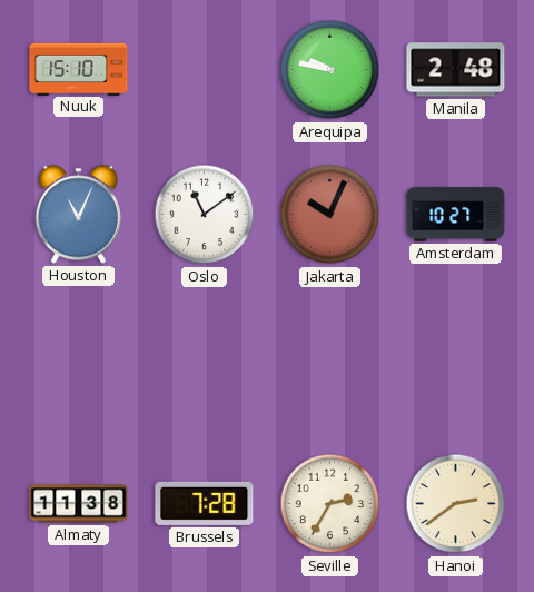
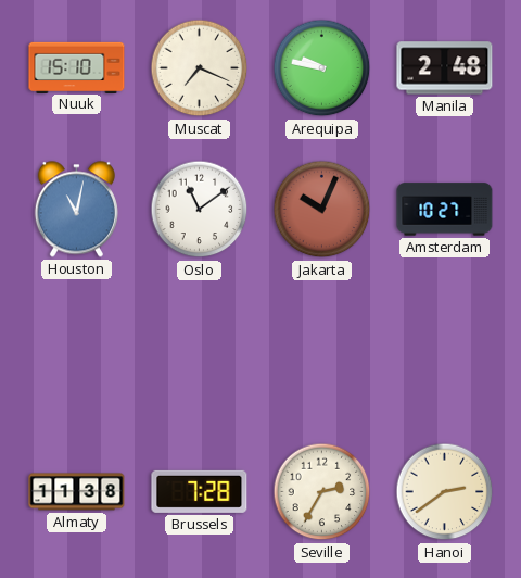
Muscat: none -> 7:19
Houston: 11:04 -> 11:02
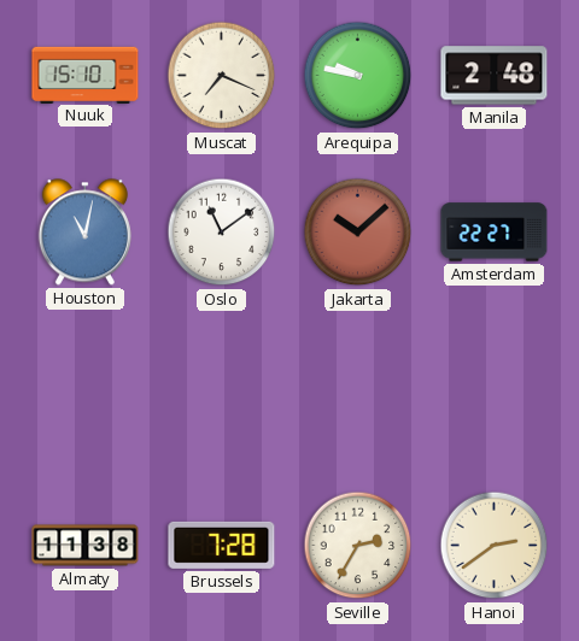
Jakarta: 10:04 -> 10:08
Amsterdam: 10:27 -> 22:27
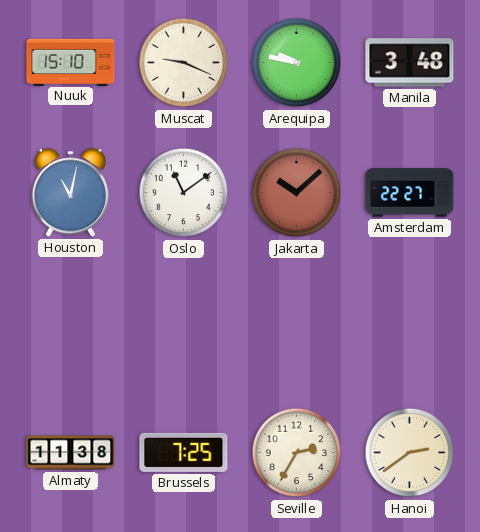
Muscat: 7:19 -> 9:19
Manila: 2:48 -> 3:48
Brussels: 7:28 -> 7:25
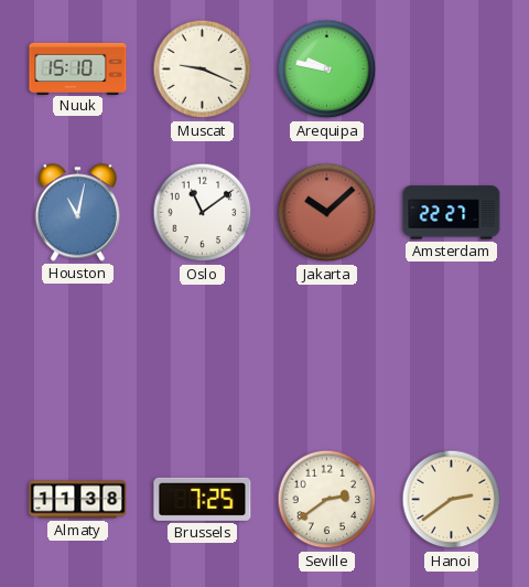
Manila: 3:48 -> none
Seville: 2:35 -> 2:39
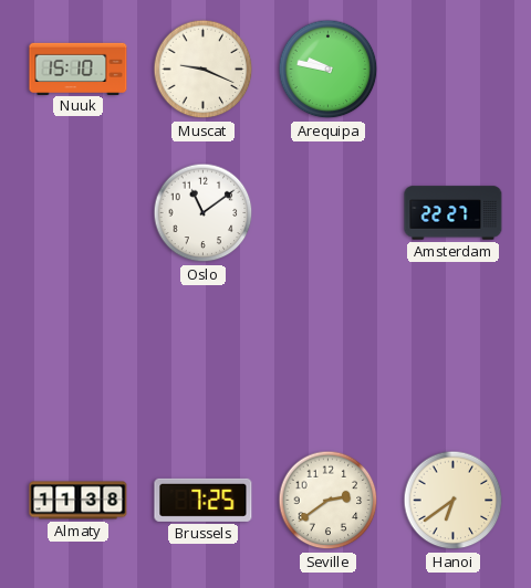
Houston: 11:02 -> none
Jakarta: 10:08 -> none
Hanoi: 2:39 -> 6:39
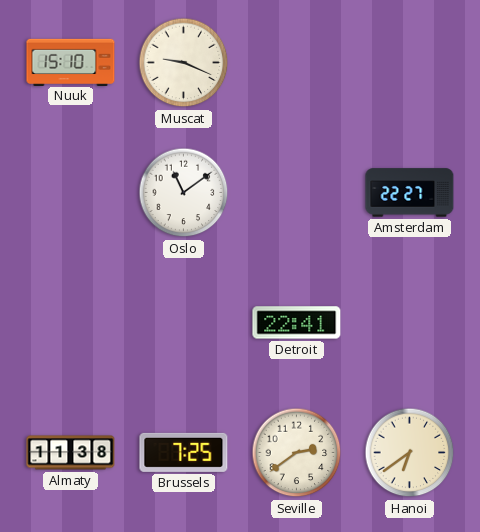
Arequipa: 9:47 -> none
Detroit: none -> 22:41
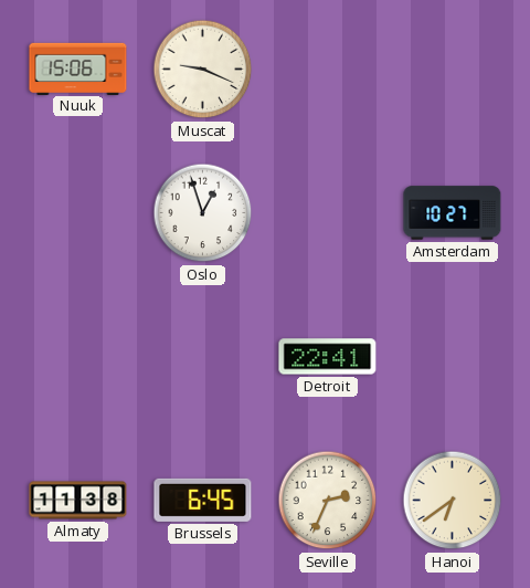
Nuuk: 15:10 -> 15:06
Oslo: 11:09 -> 12:57
Amsterdam: 22:27 -> 10:27
Brussels: 7:25 -> 6:45
Seville: 2:39 -> 2:34
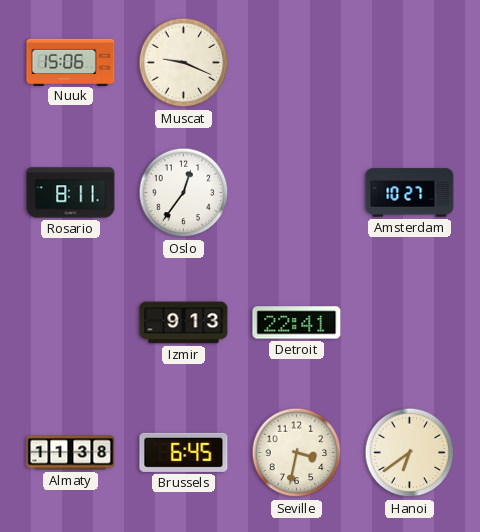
Rosario: none -> 8:11
Oslo: 12:57 -> 12:36
Izmir: none -> 9:13
Seville: 2:34 -> 3:32
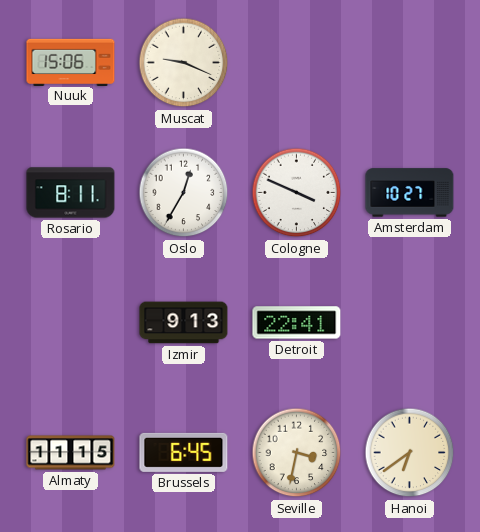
Oslo: 12:36 -> 12:35
Cologne: none -> 3:49
Almaty: 11:38 -> 11:15
